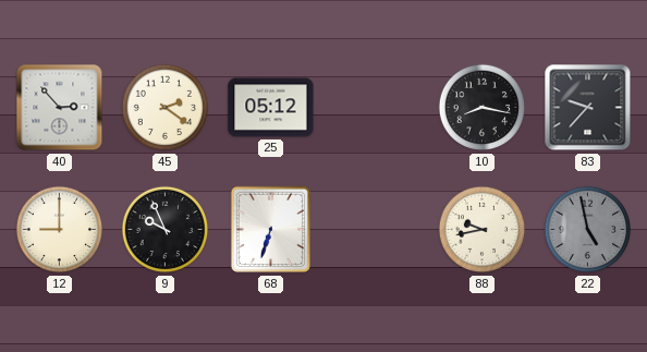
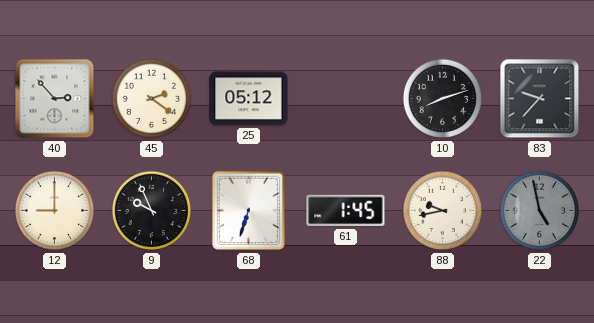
10: 8:17 -> 8:12
61: none -> 1:45
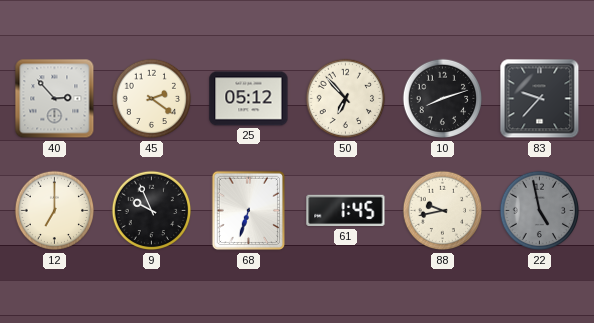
50: none -> 6:53
12: 9:00 -> 7:00
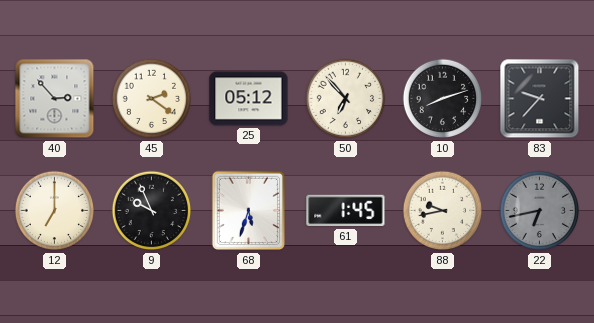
68: 6:33 -> 5:33
22: 4:58 -> 6:43
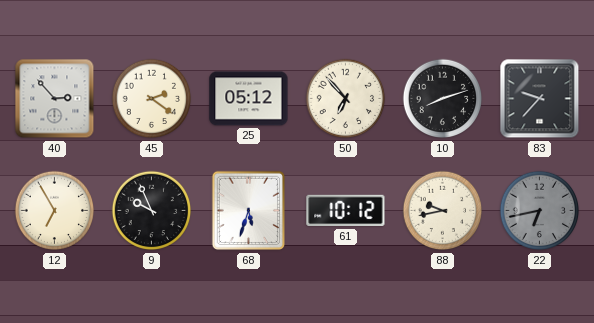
12: 7:00 -> 6:55
61: 1:45 -> 10:12
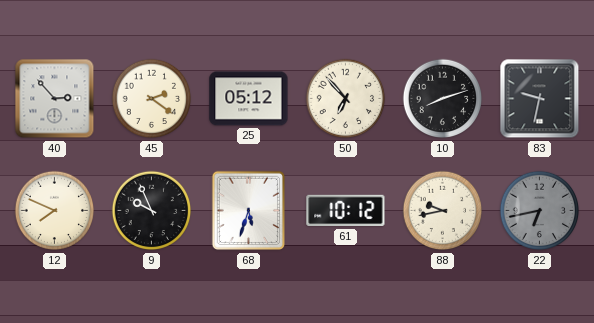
83: 9:37 -> 9:32
12: 6:55 -> 7:49
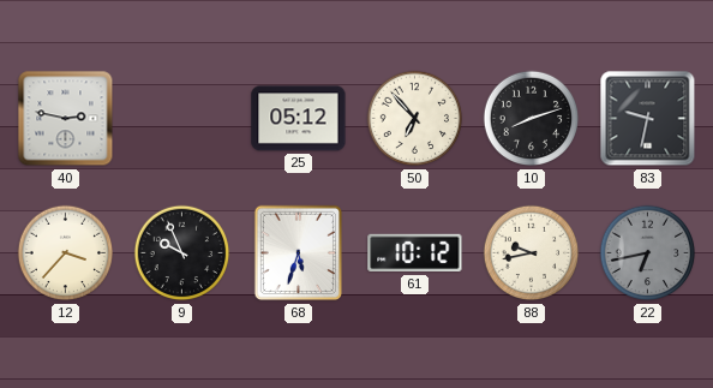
40: 2:53 -> 2:47
45: 2:21 -> none
12: 7:49 -> 3:37
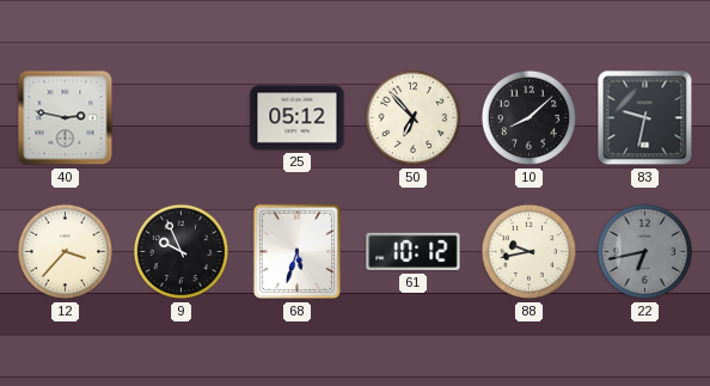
10: 8:12 -> 8:08
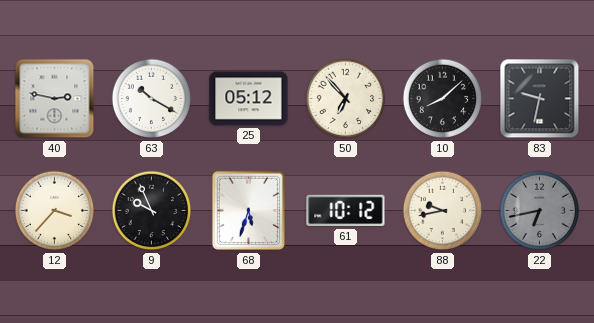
63: none -> 10:20
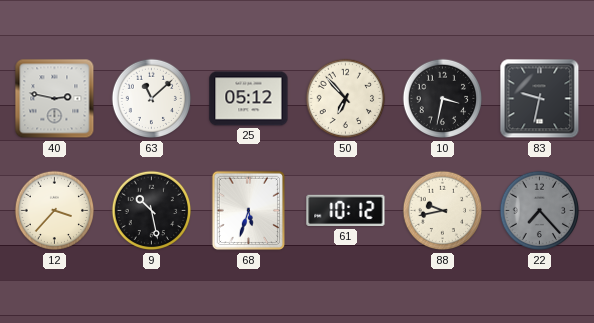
63: 10:20 -> 11:08
10: 8:08 -> 3:32
9: 9:56 -> 10:28
22: 6:43 -> 7:23
